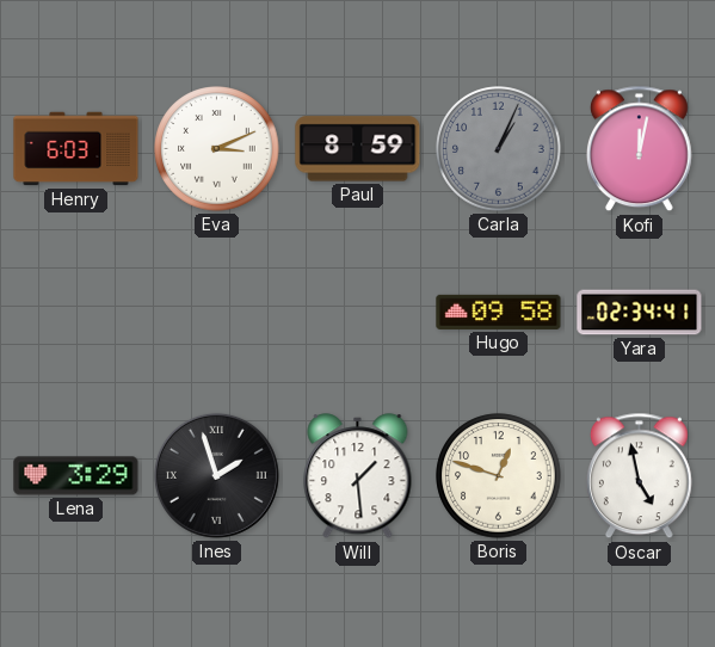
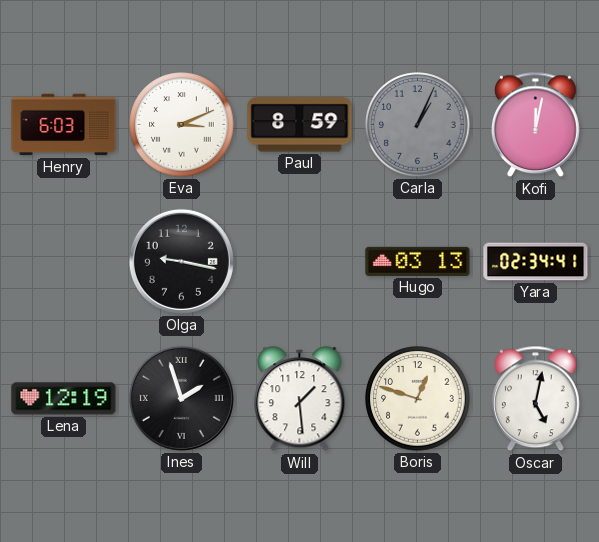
Olga: none -> 9:17
Hugo: 09:58 -> 03:13
Lena: 3:29 -> 12:19
Oscar: 4:58 -> 5:02
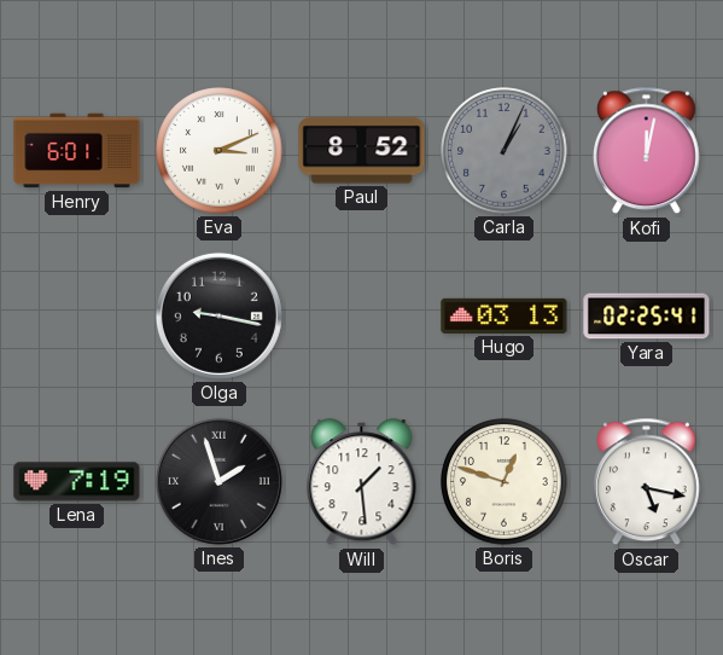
Henry: 6:03 -> 6:01
Paul: 8:59 -> 8:52
Yara: 02:34 -> 02:25
Lena: 12:19 -> 7:19
Oscar: 5:02 -> 5:17
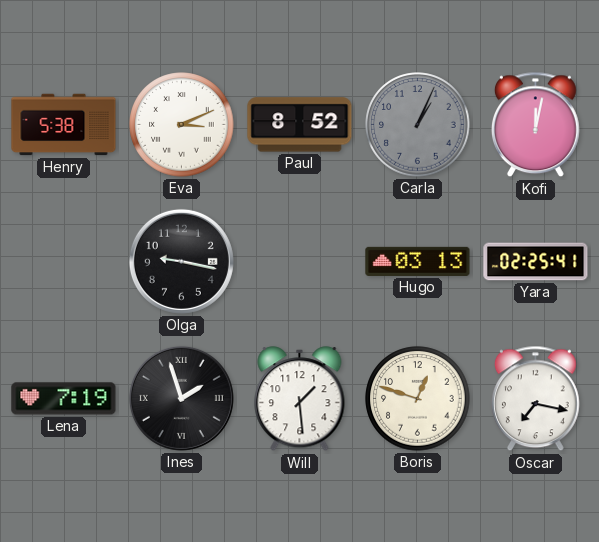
Henry: 6:01 -> 5:38
Oscar: 5:17 -> 7:17
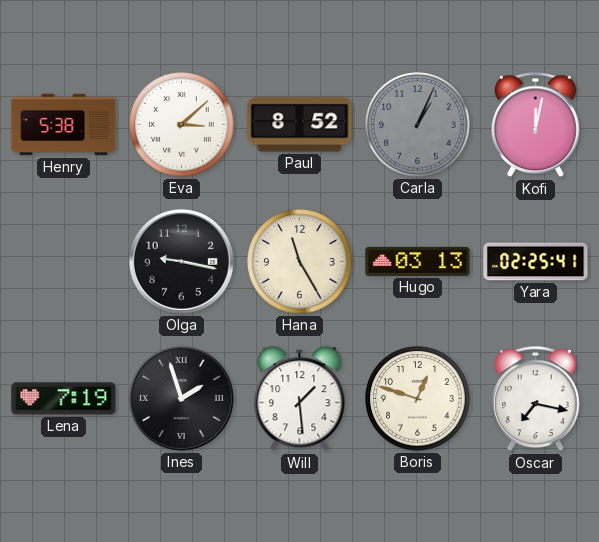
Eva: 3:11 -> 3:08
Hana: none -> 11:25
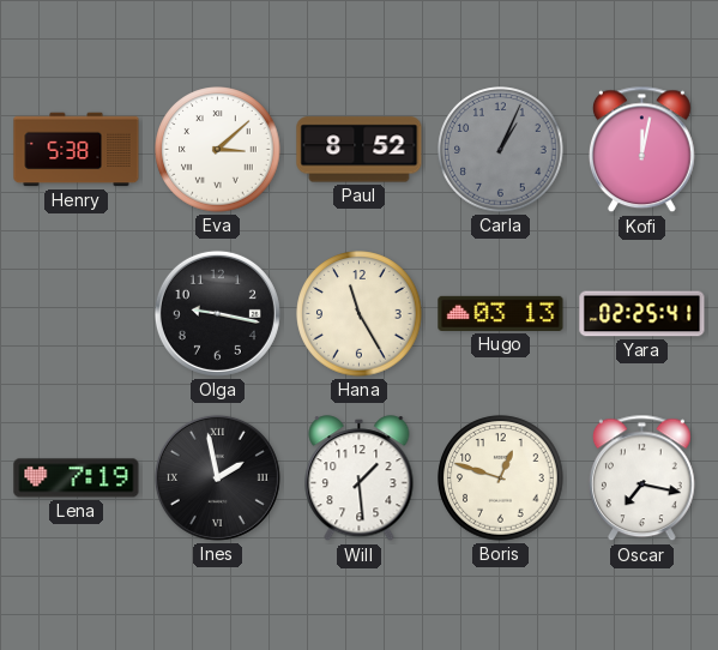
Ines: 1:57 -> 1:58
